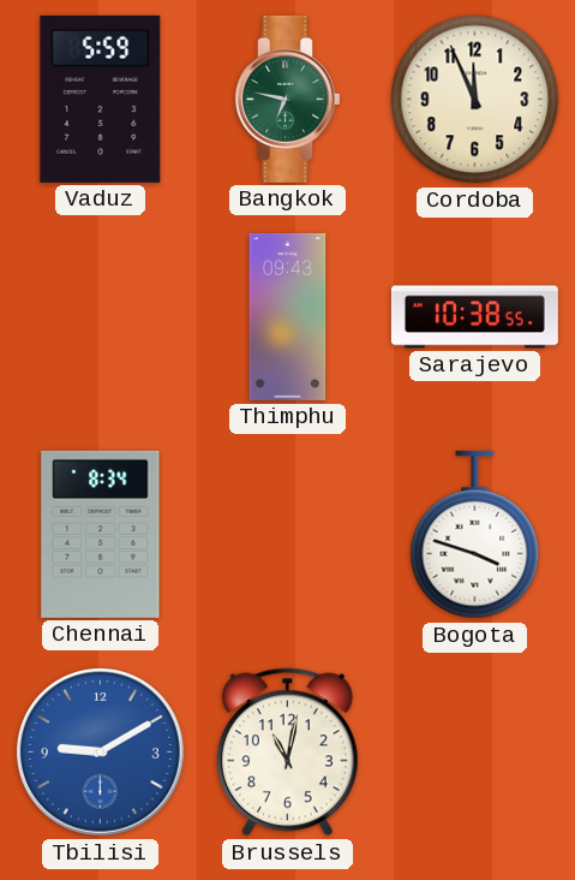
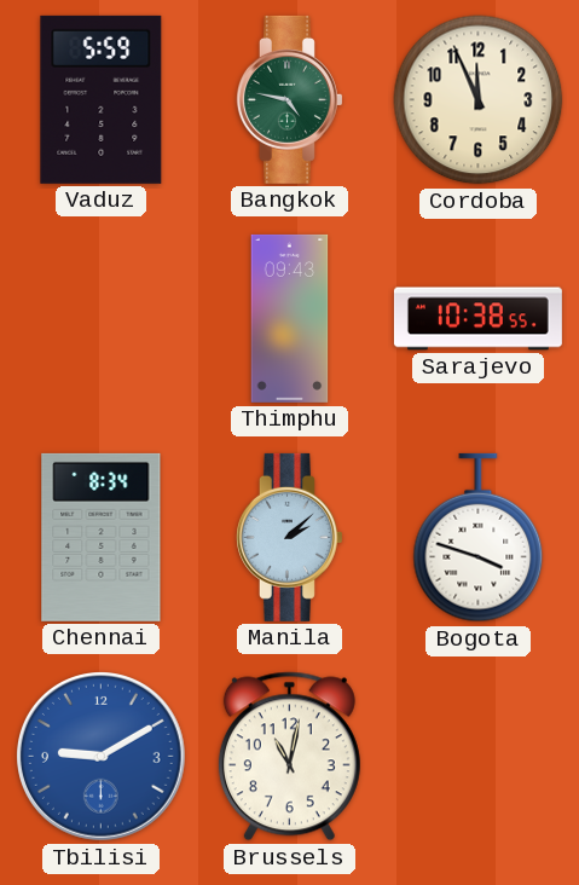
Bangkok: 6:47 -> 4:47
Manila: none -> 2:08
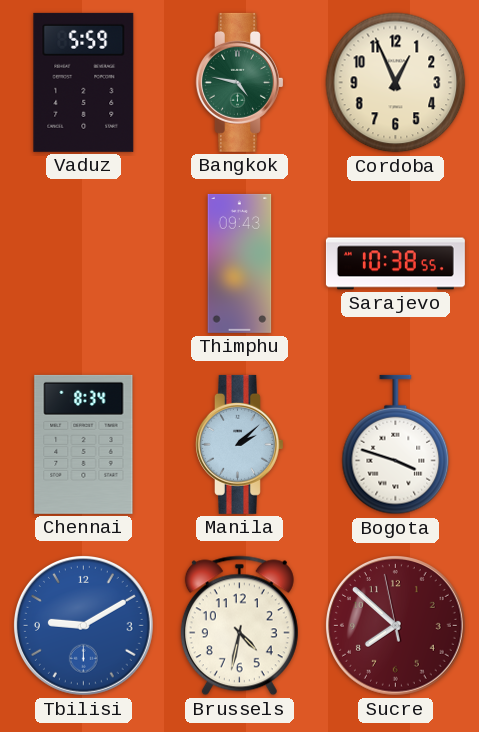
Cordoba: 11:56 -> 12:56
Brussels: 11:02 -> 4:32
Sucre: none -> 7:51
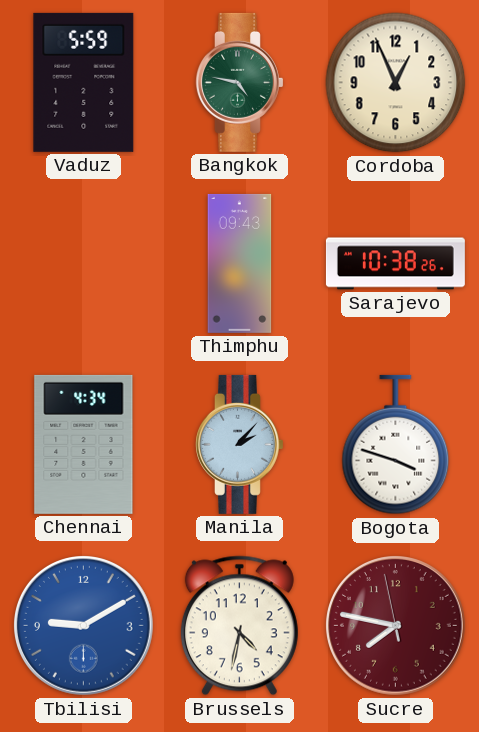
Sarajevo: 10:38:55 -> 10:38:26
Chennai: 8:34 -> 4:34
Manila: 2:08 -> 2:07
Sucre: 7:51 -> 7:46
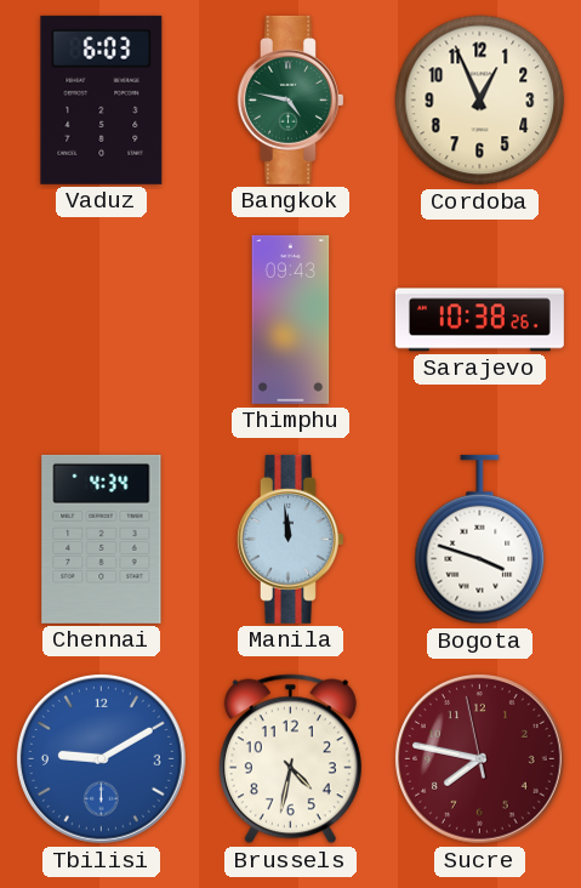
Vaduz: 5:59 -> 6:03
Manila: 2:07 -> 11:59
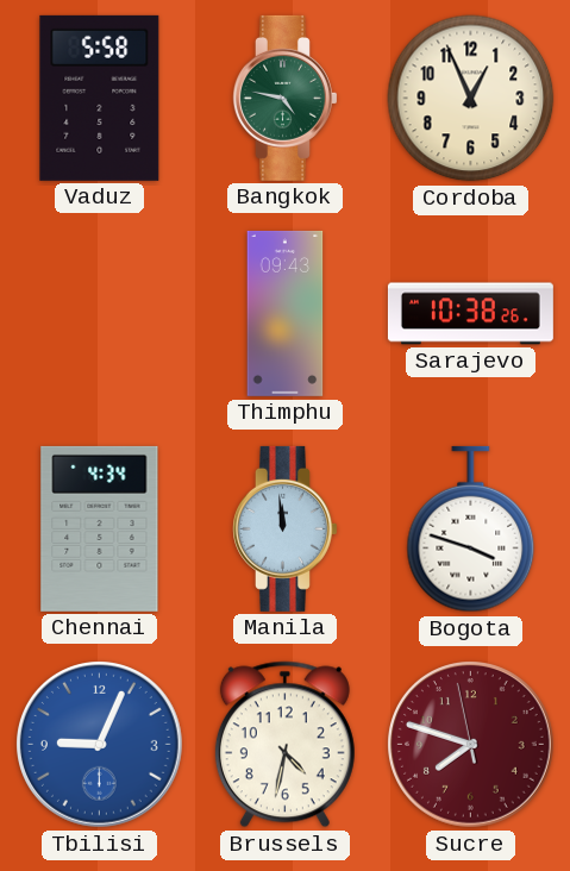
Vaduz: 6:03 -> 5:58
Tbilisi: 9:10 -> 9:04
Sucre: 7:46 -> 7:47
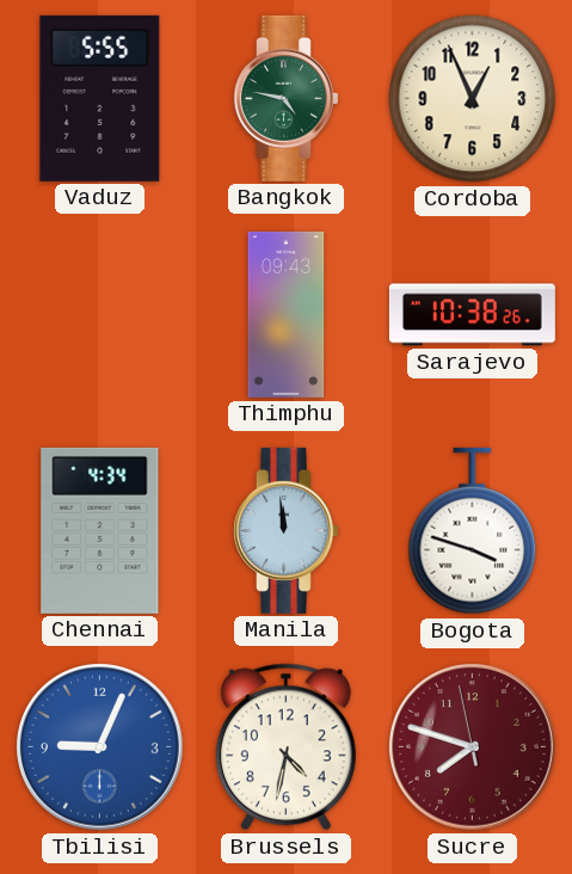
Vaduz: 5:58 -> 5:55
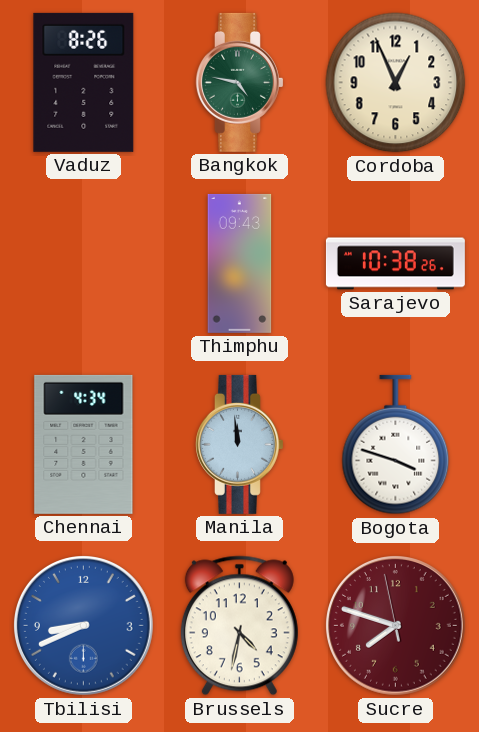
Vaduz: 5:55 -> 8:26
Tbilisi: 9:04 -> 8:41
